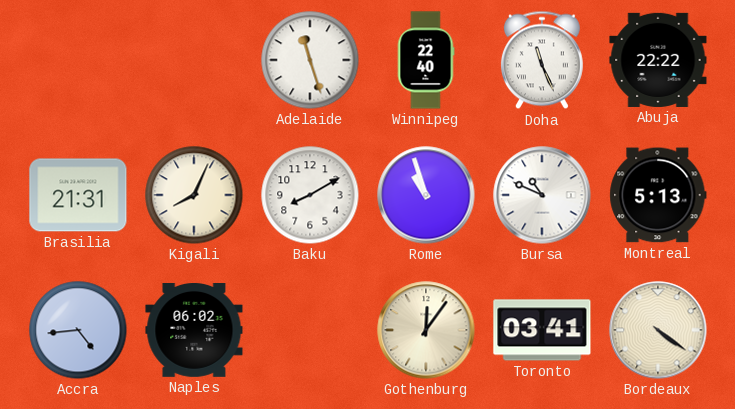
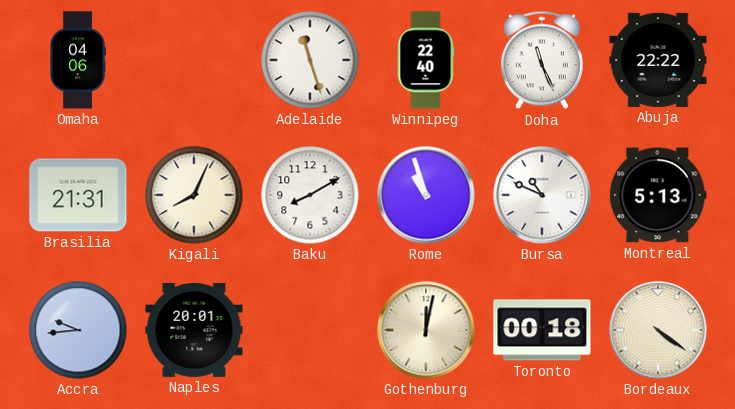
Omaha: none -> 04:06
Accra: 4:44 -> 9:44
Naples: 06:02 -> 20:01
Gothenburg: 12:06 -> 12:02
Toronto: 03:41 -> 00:18
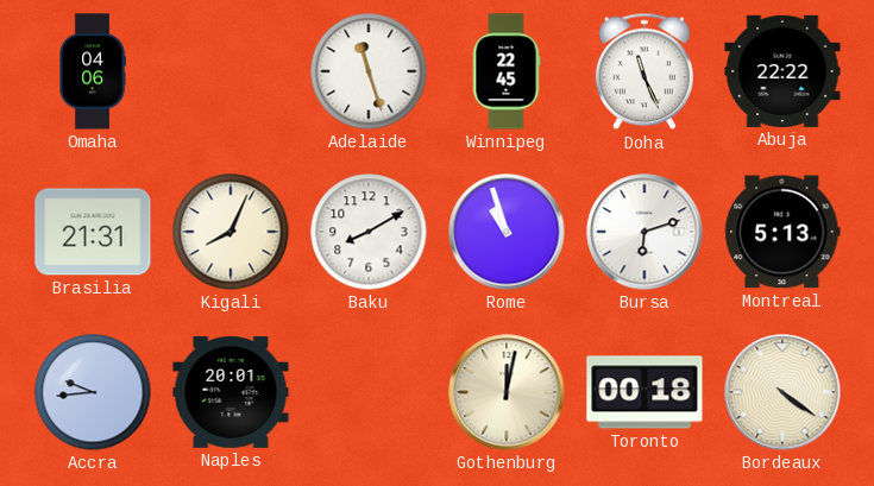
Winnipeg: 22:40 -> 22:45
Bursa: 10:49 -> 6:12
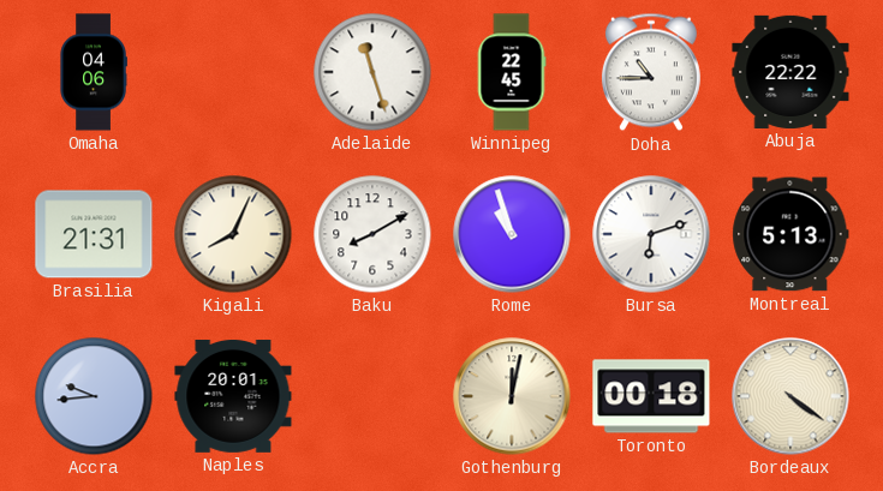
Doha: 11:26 -> 10:45
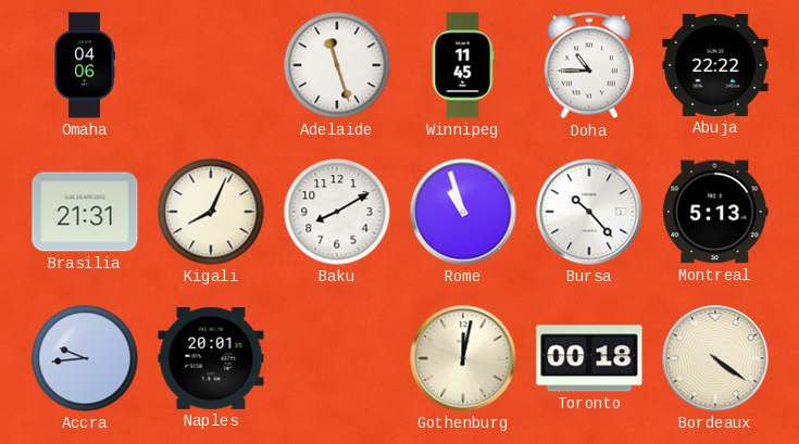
Winnipeg: 22:45 -> 11:45
Bursa: 6:12 -> 10:23
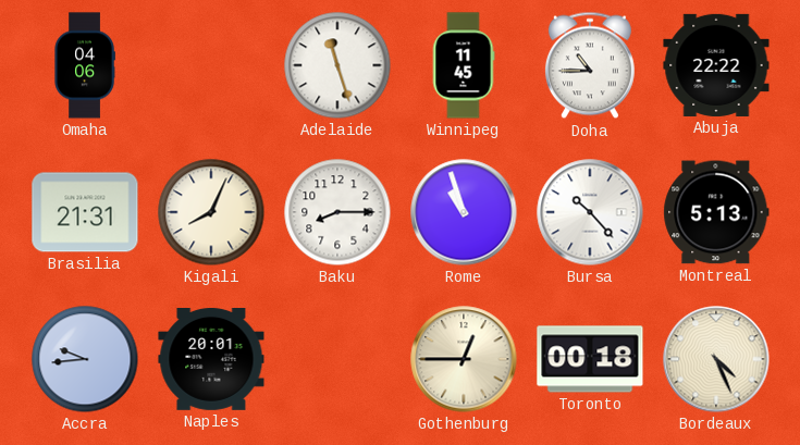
Baku: 8:10 -> 8:15
Gothenburg: 12:02 -> 12:45
Bordeaux: 4:21 -> 4:26
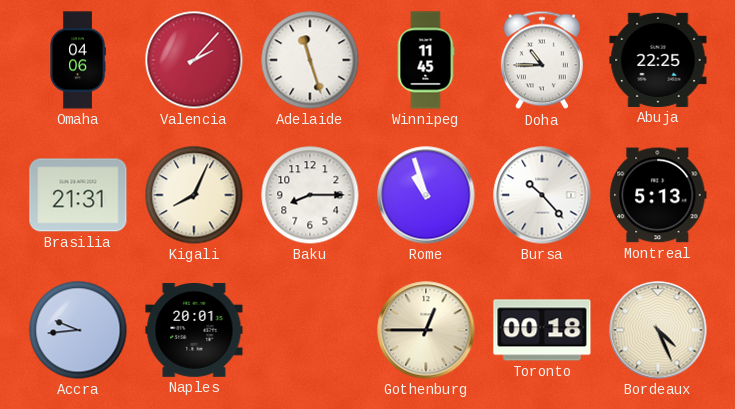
Valencia: none -> 2:07
Abuja: 22:22 -> 22:25
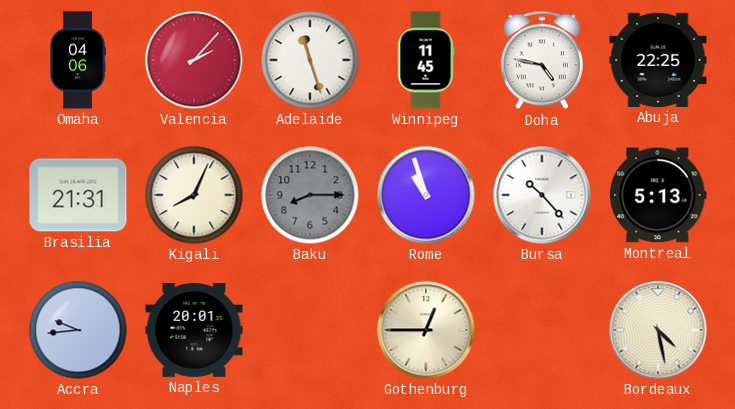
Doha: 10:45 -> 4:47
Baku dial: white -> grey
Toronto: 00:18 -> none
Bordeaux: 4:26 -> 4:28
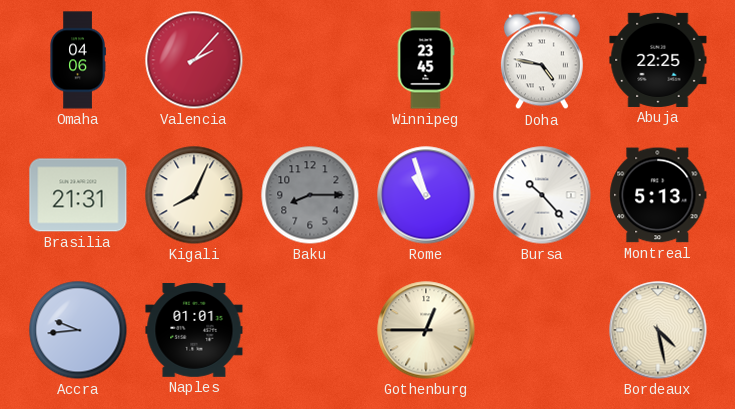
Adelaide: 11:27 -> none
Winnipeg: 11:45 -> 23:45
Naples: 20:01 -> 01:01
